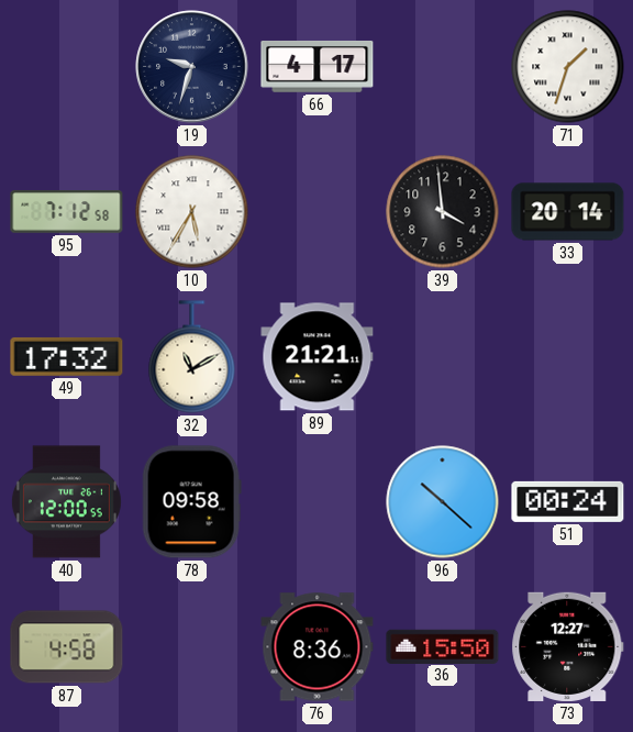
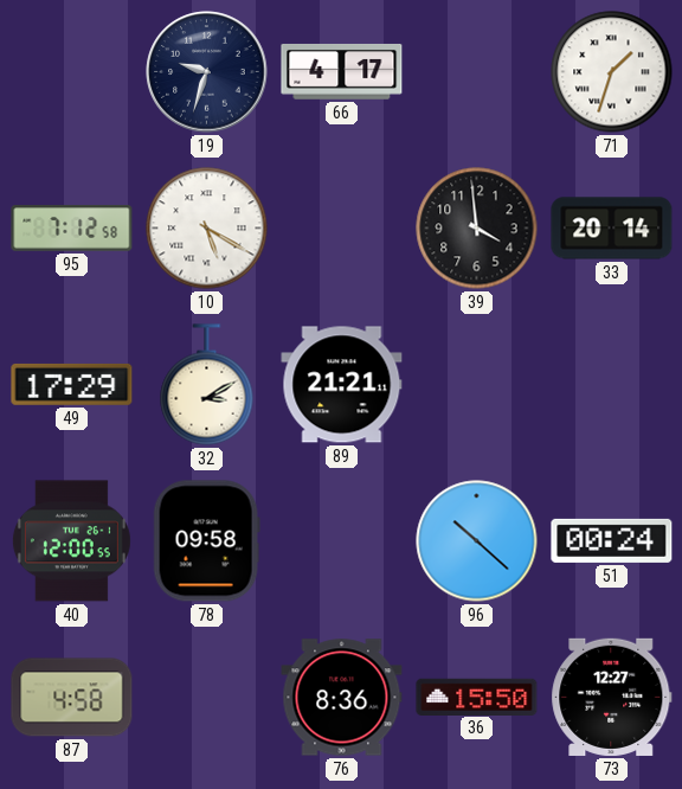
10: 5:35 -> 5:20
49: 17:32 -> 17:29
32: 11:10 -> 3:10
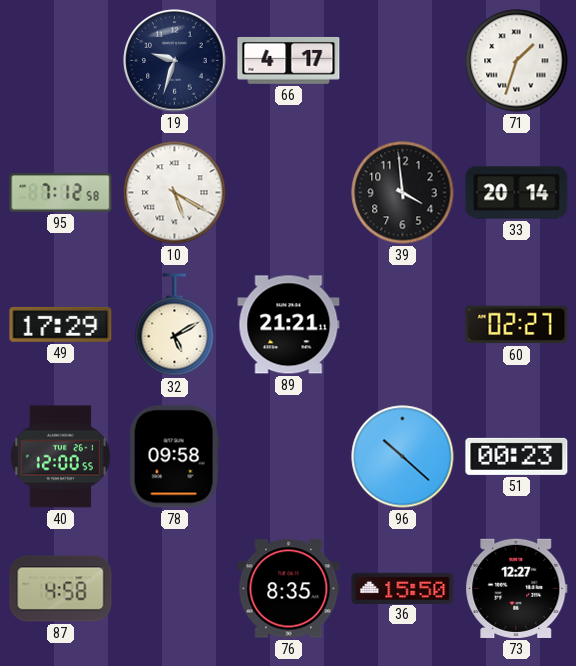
32: 3:10 -> 5:10
60: none -> 02:27
51: 00:24 -> 00:23
76: 8:36 -> 8:35
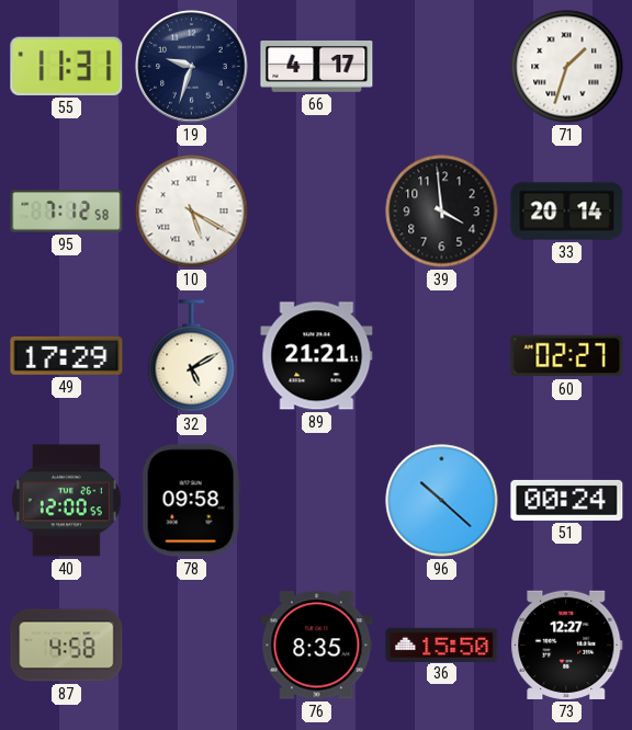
55: none -> 11:31
51: 00:23 -> 00:24
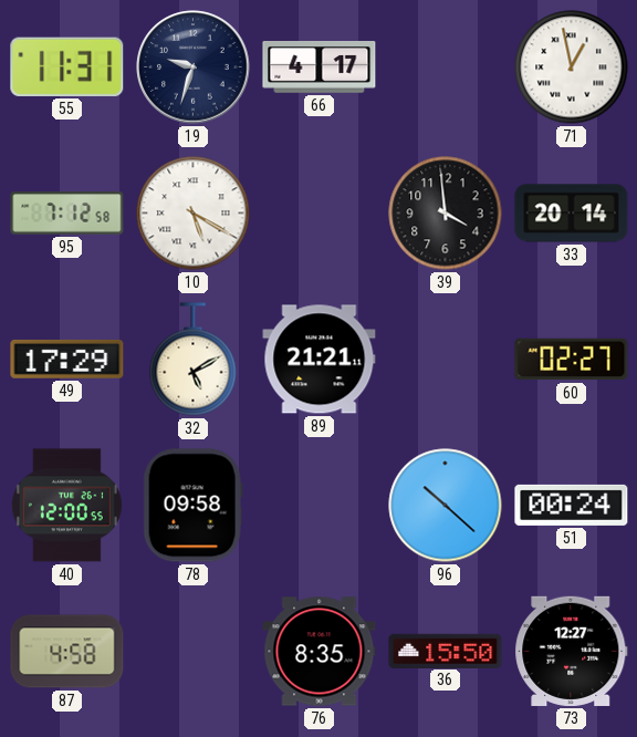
71: 1:33 -> 12:58
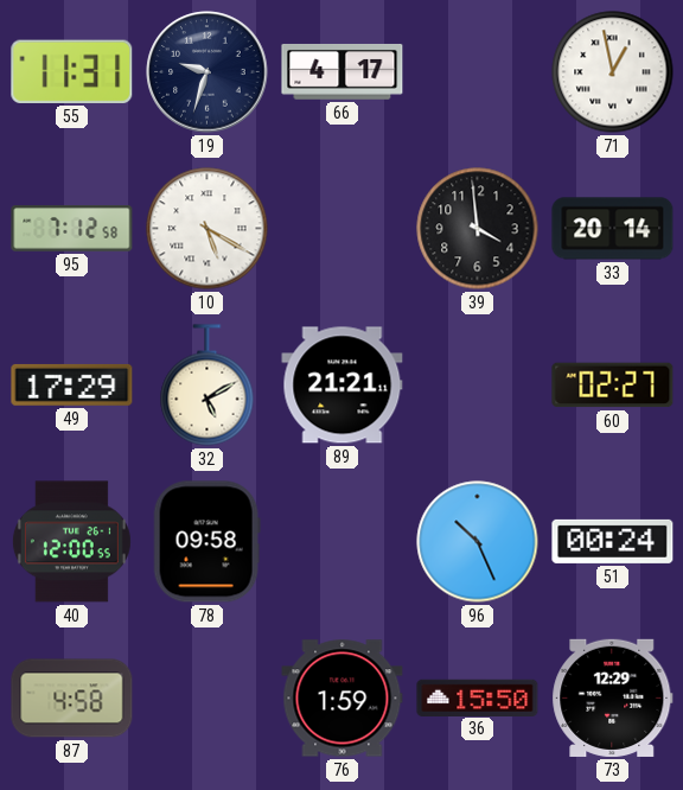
96: 10:22 -> 10:26
76: 8:35 -> 1:59
73: 12:27 -> 12:29
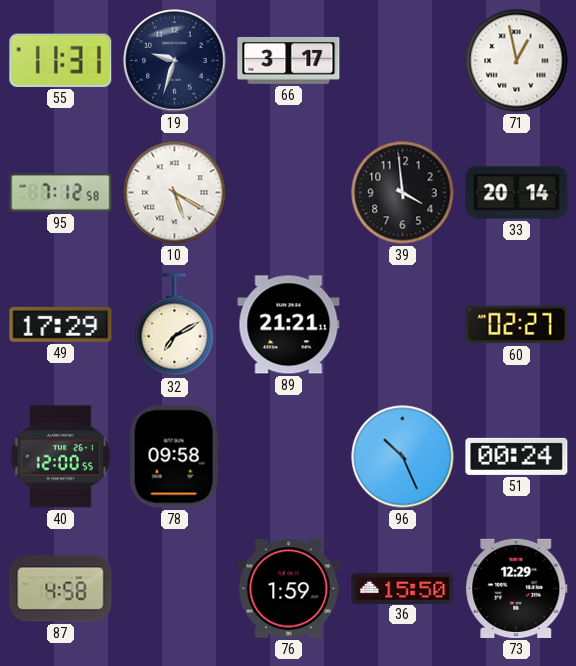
66: 4:17 -> 3:17
32: 5:10 -> 7:10
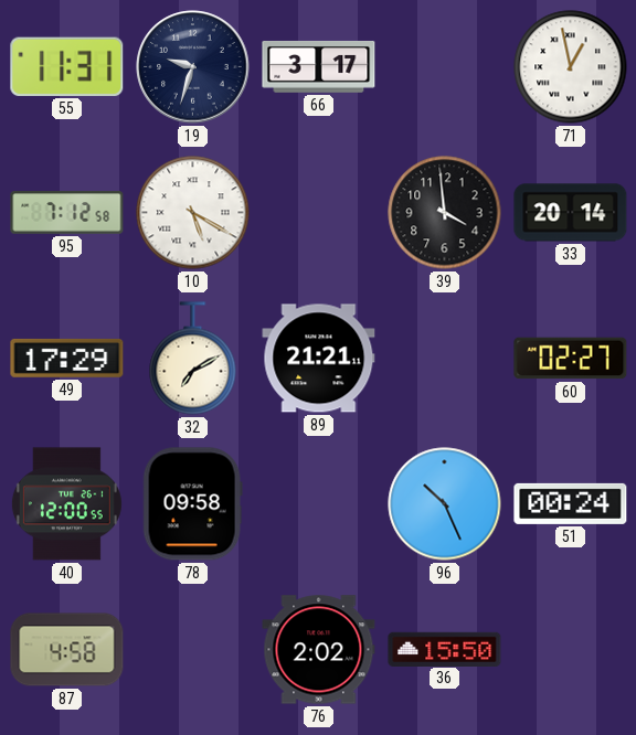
76: 1:59 -> 2:02
73: 12:29 -> none
